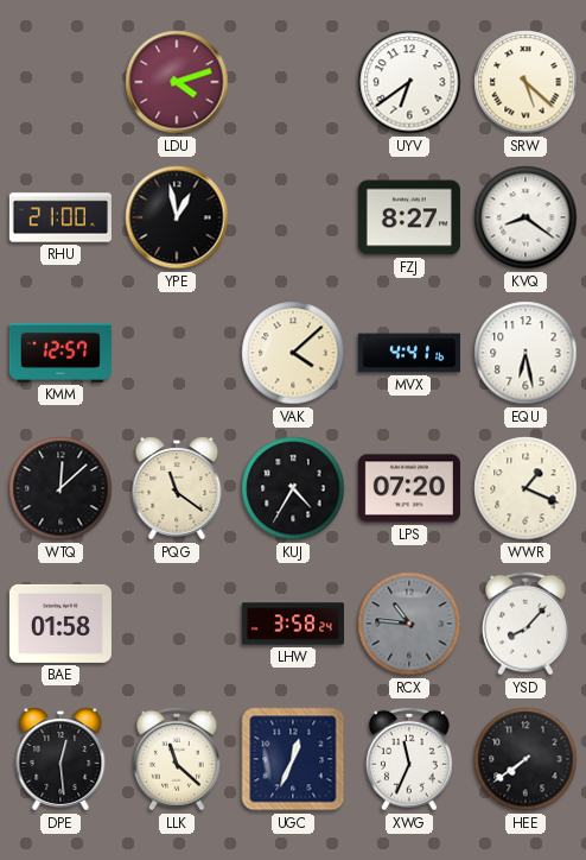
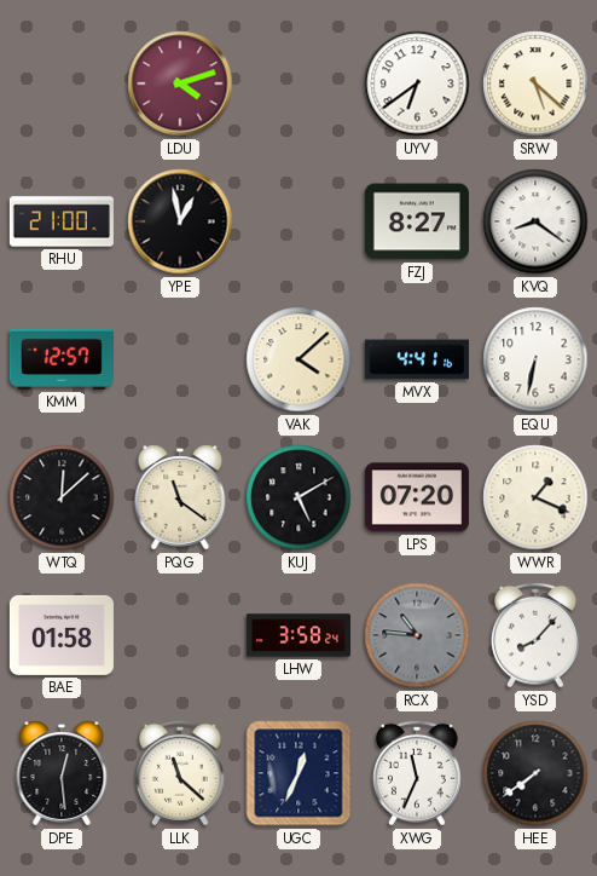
EQU: 6:28 -> 6:32
KUJ: 4:35 -> 5:10
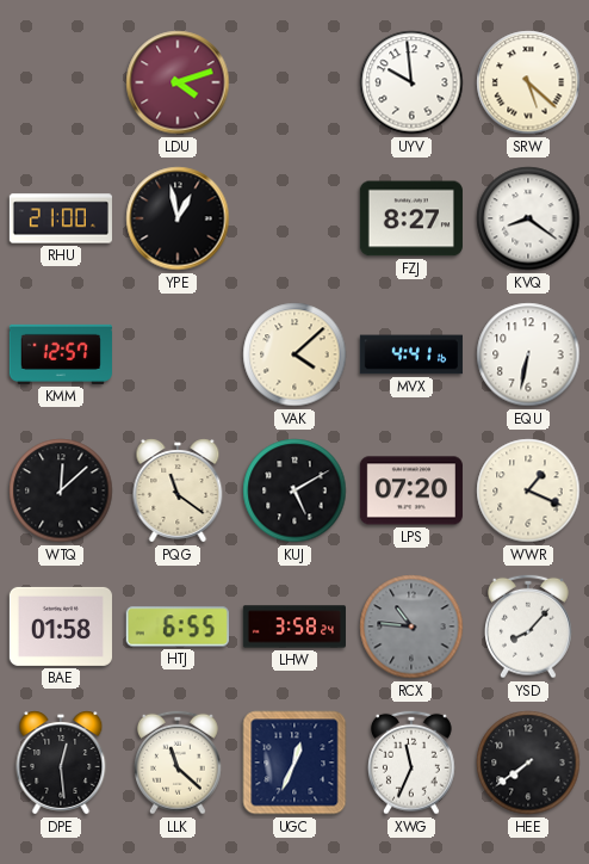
UYV: 6:39 -> 9:59
HTJ: none -> 6:55
